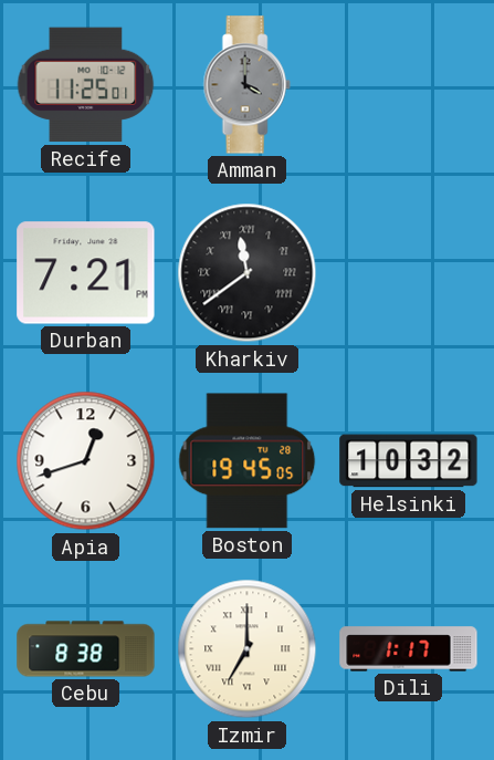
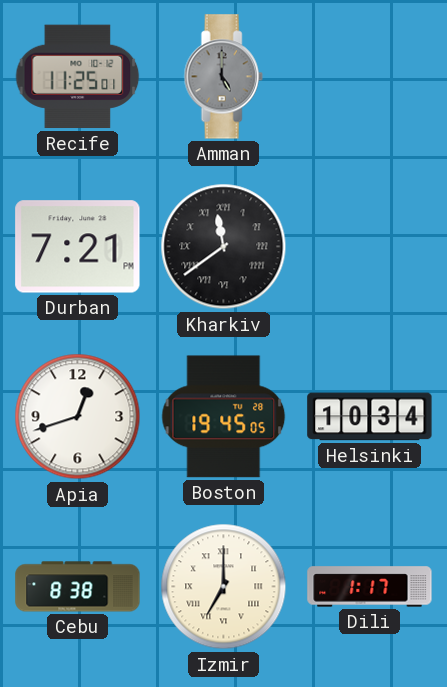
Amman: 4:00 -> 5:00
Helsinki: 10:32 -> 10:34
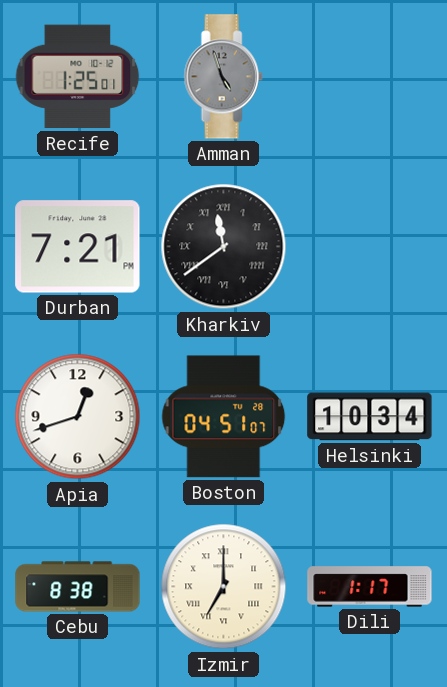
Recife: 11:25 -> 1:25
Amman: 5:00 -> 4:57
Boston: 19:45 -> 04:51
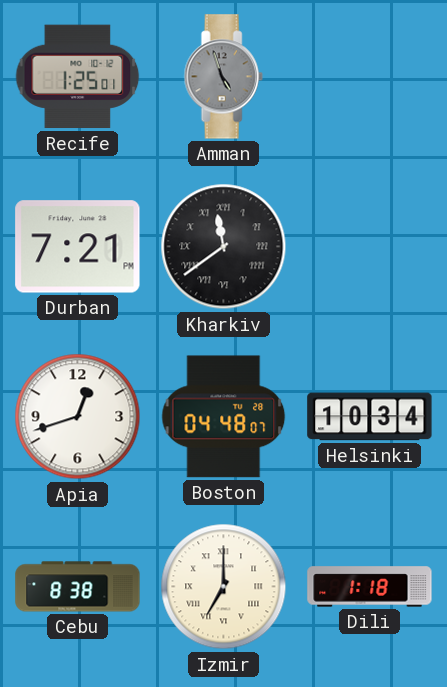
Boston: 04:51 -> 04:48
Dili: 1:17 -> 1:18
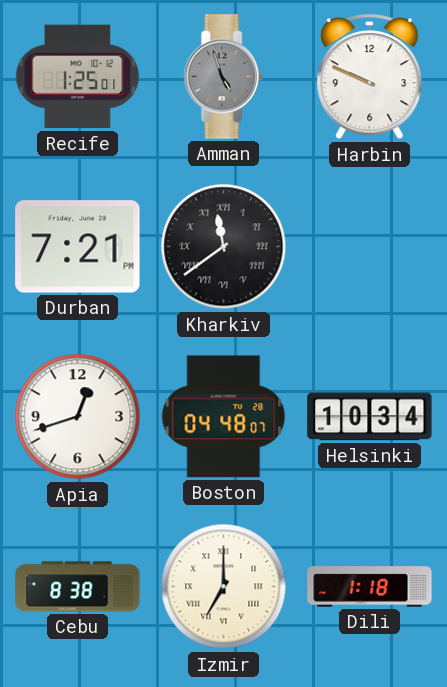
Harbin: none -> 9:49
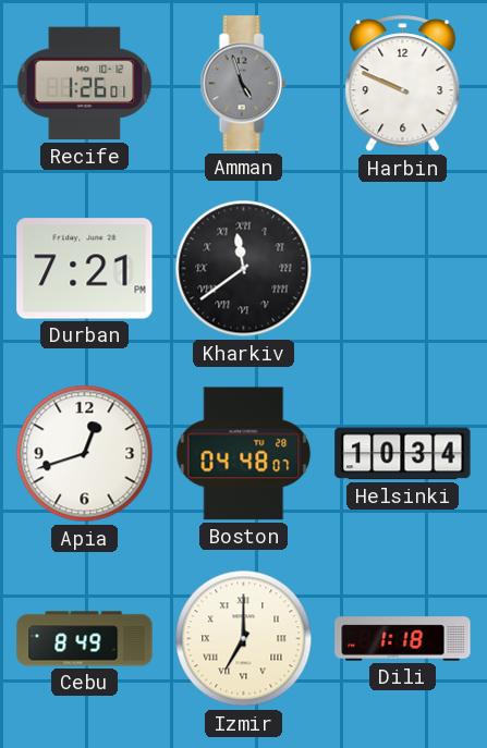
Recife: 1:25 -> 1:26
Cebu: 8:38 -> 8:49
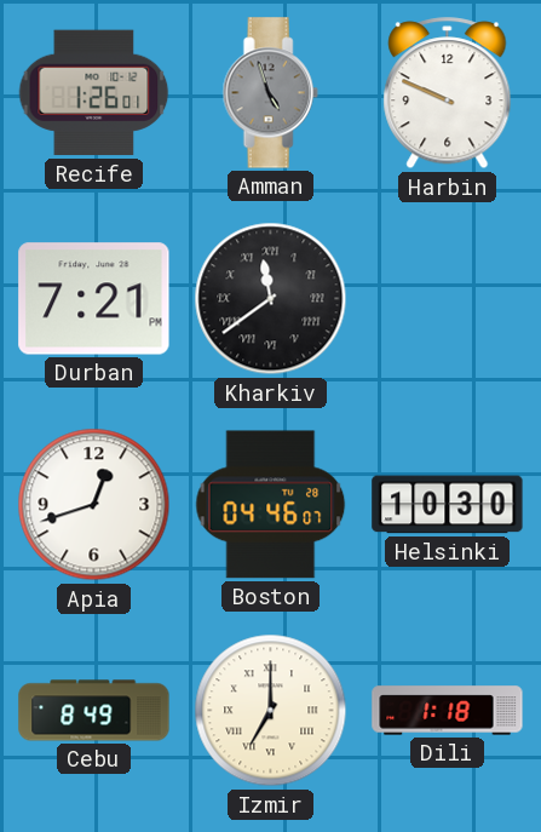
Boston: 04:48 -> 04:46
Helsinki: 10:34 -> 10:30
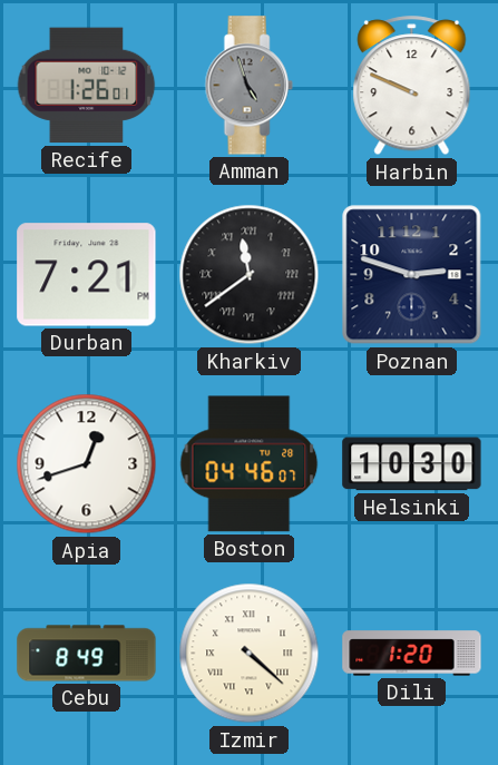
Poznan: none -> 2:48
Izmir: 7:00 -> 4:22
Dili: 1:18 -> 1:20
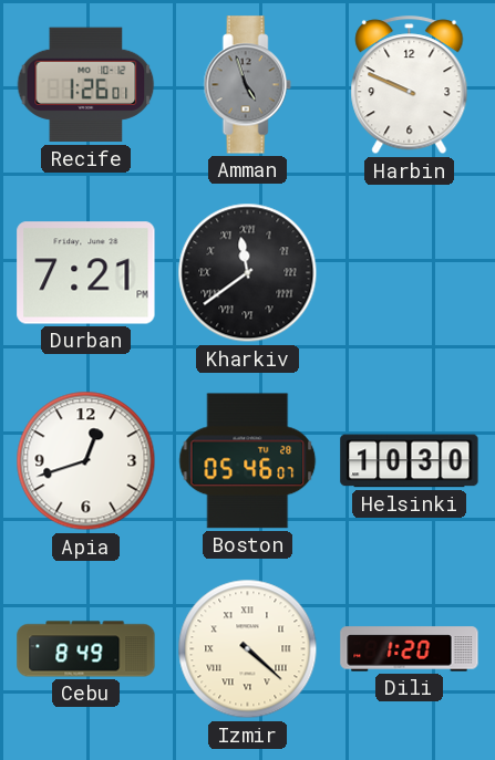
Poznan: 2:48 -> none
Boston: 04:46 -> 05:46
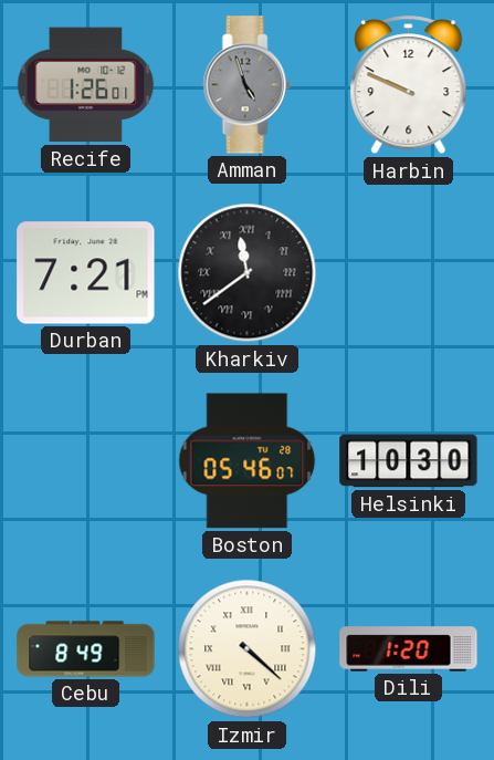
Apia: 12:42 -> none
